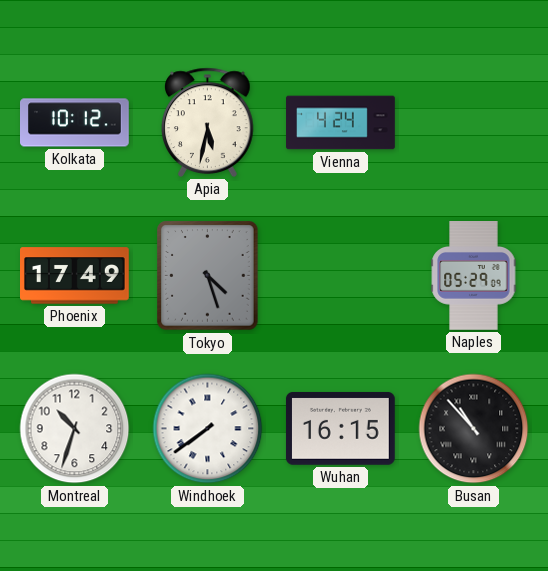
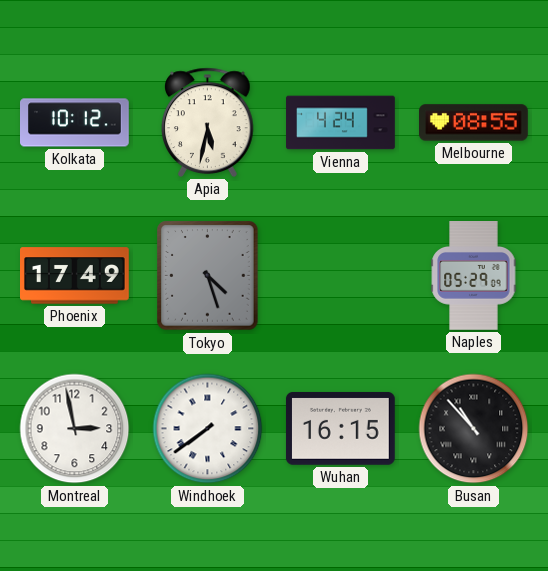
Melbourne: none -> 08:55
Montreal: 10:33 -> 2:58
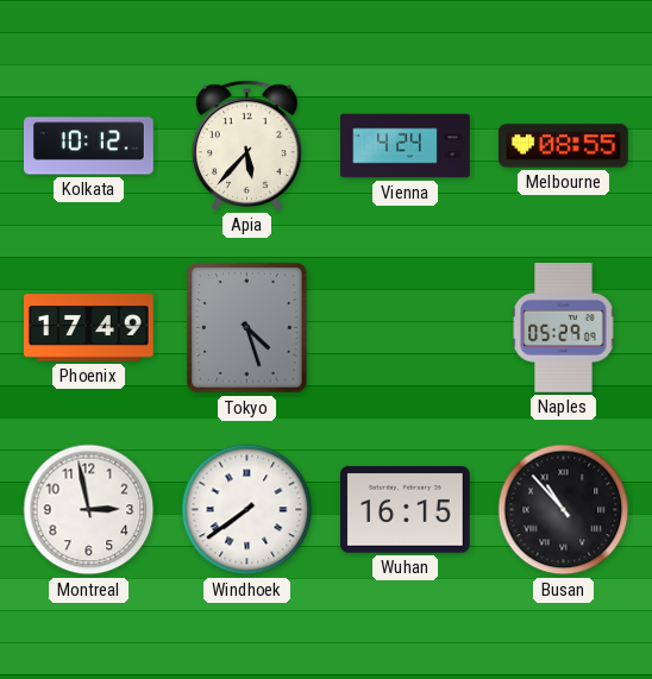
Apia: 5:32 -> 5:37
